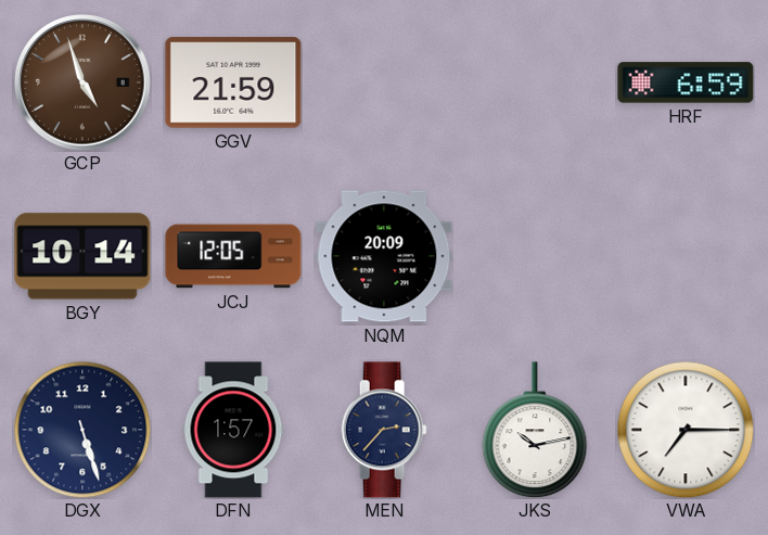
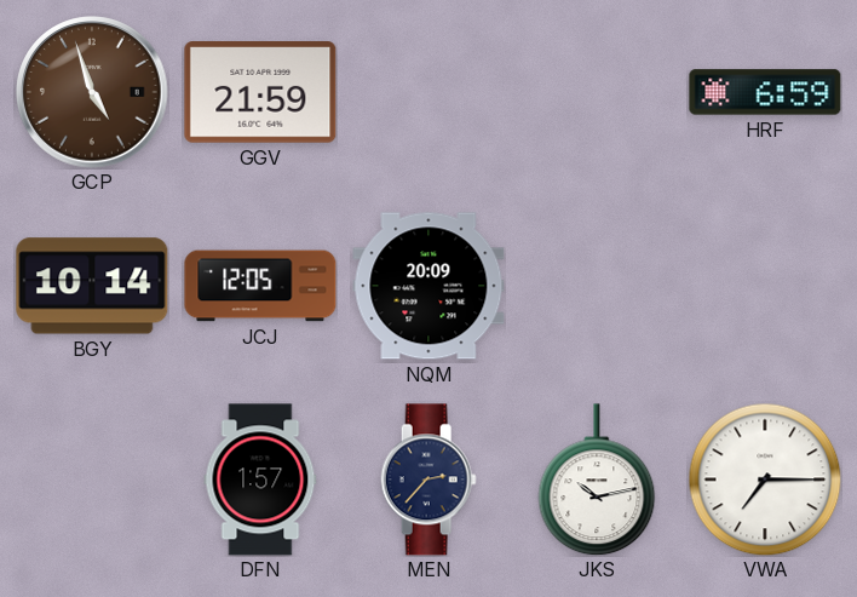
DGX: 5:27 -> none
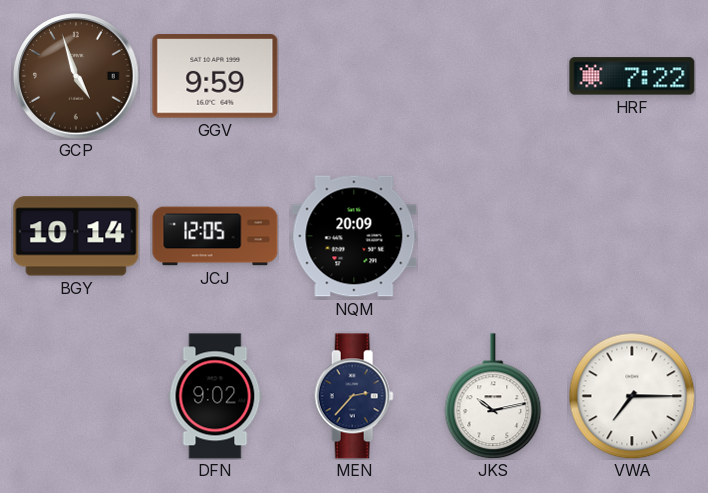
GGV: 21:59 -> 9:59
HRF: 6:59 -> 7:22
DFN: 1:57 -> 9:02
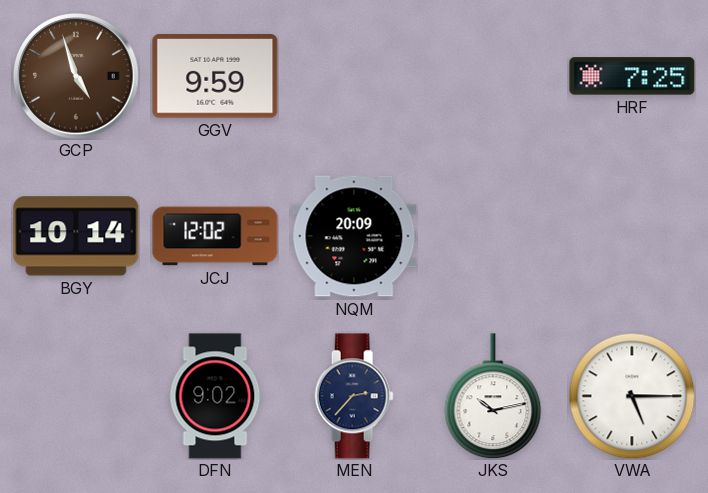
HRF: 7:22 -> 7:25
JCJ: 12:05 -> 12:02
VWA: 7:15 -> 5:15
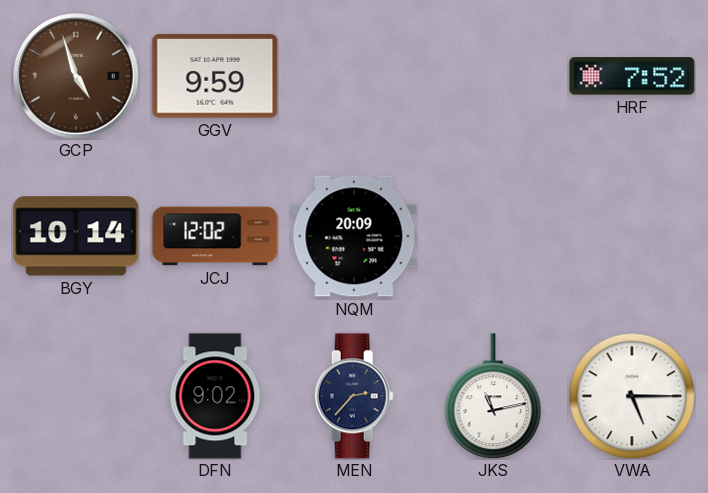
HRF: 7:25 -> 7:52
JKS: 10:13 -> 11:13
